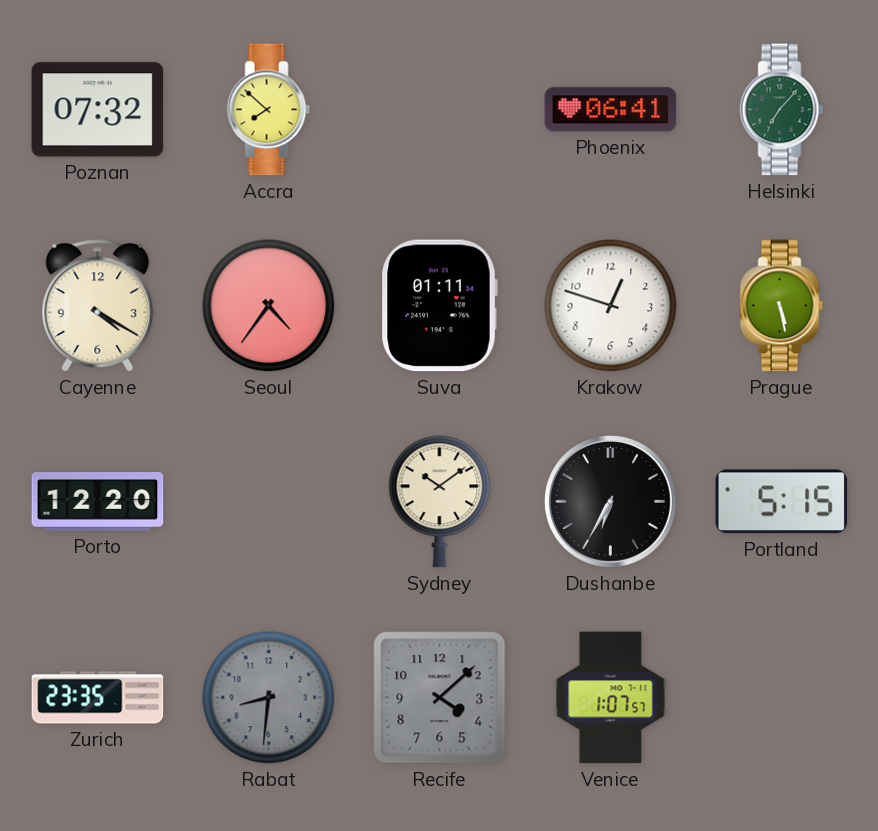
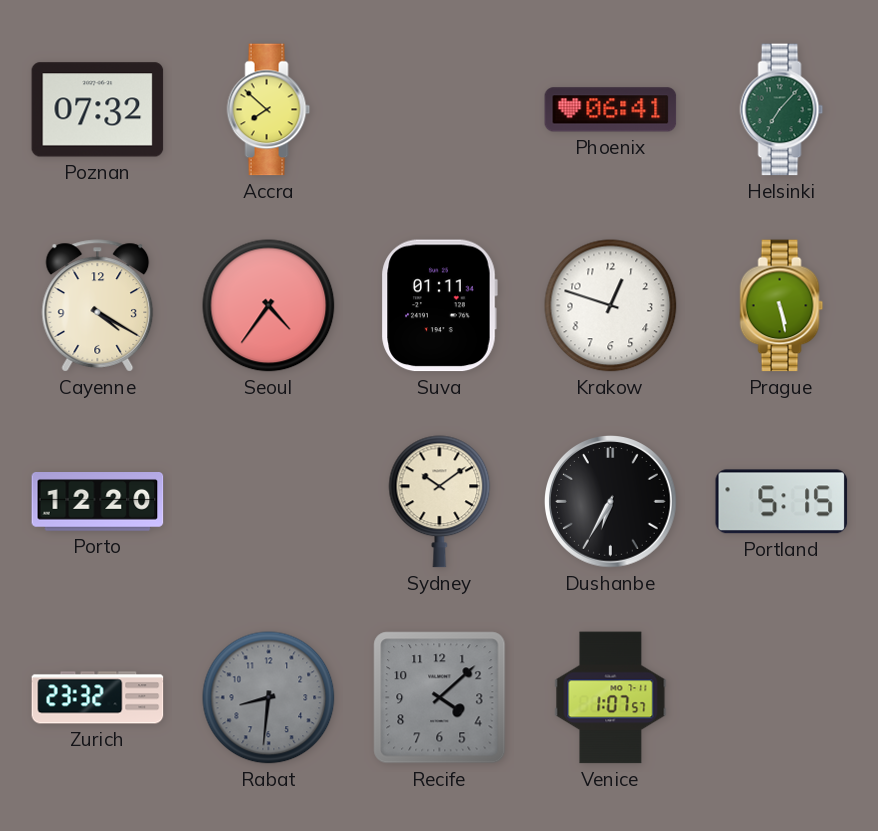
Zurich: 23:35 -> 23:32
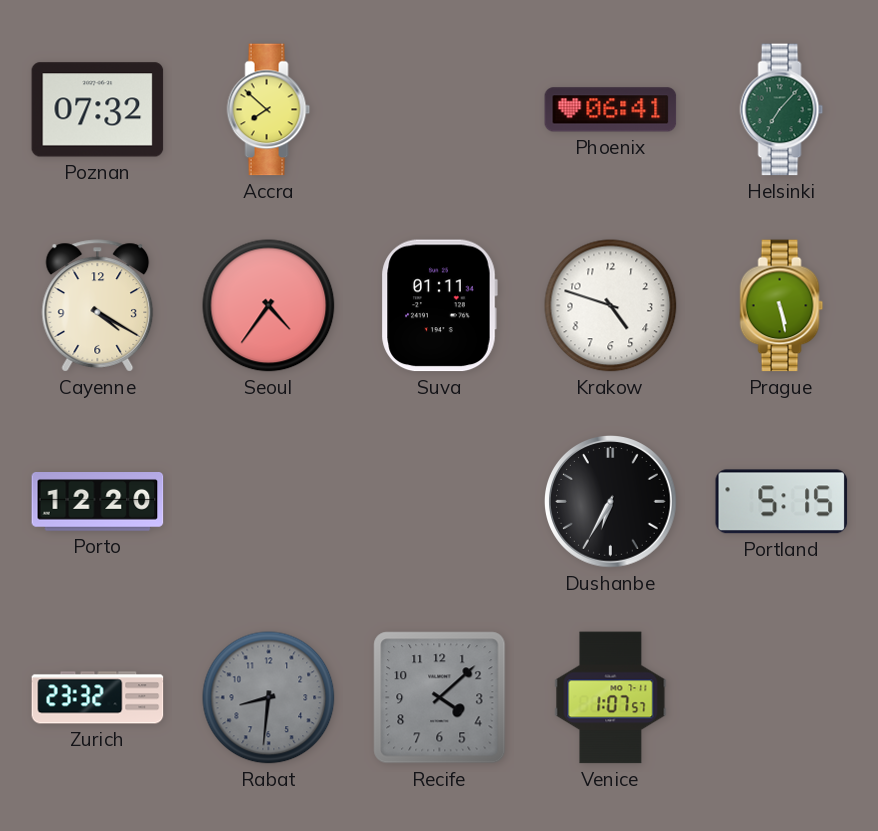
Krakow: 12:48 -> 4:48
Sydney: 10:09 -> none
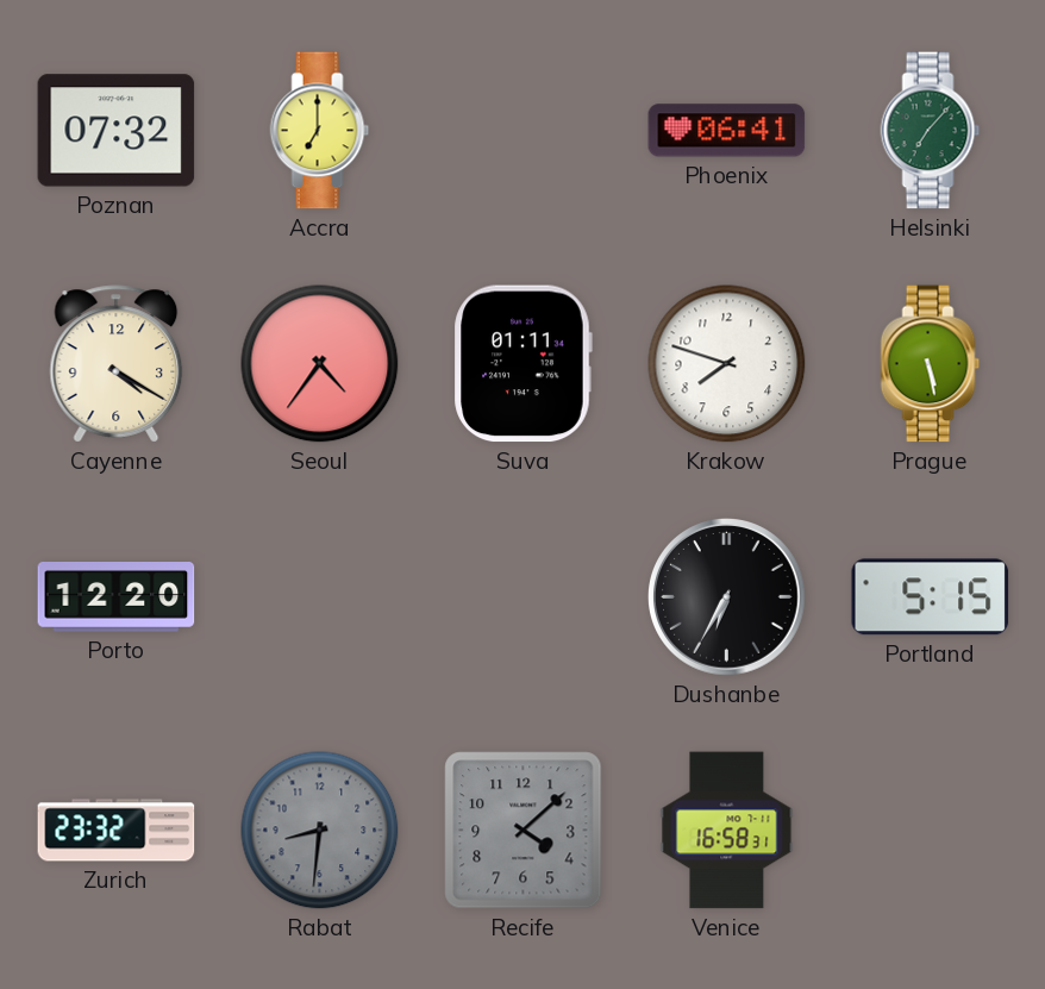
Accra: 7:52 -> 7:00
Krakow: 4:48 -> 7:48
Venice: 1:07 -> 16:58
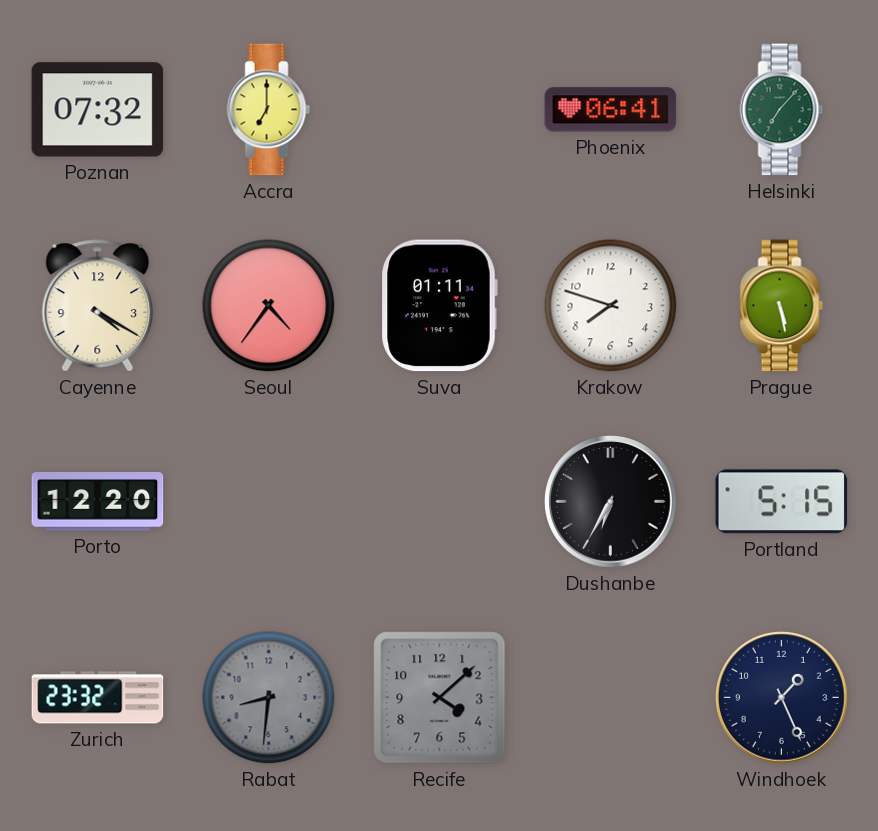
Venice: 16:58 -> none
Windhoek: none -> 1:26
